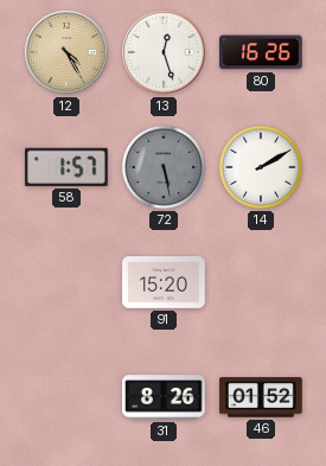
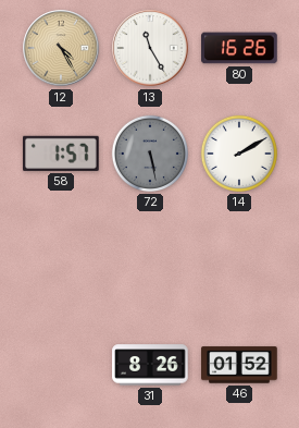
13: 12:27 -> 11:25
91: 15:20 -> none
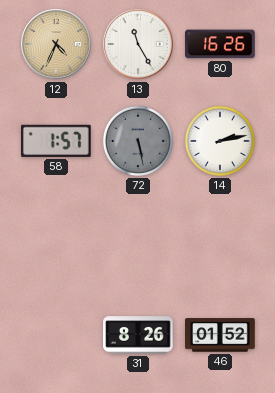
12: 4:25 -> 4:34
14: 2:10 -> 2:13
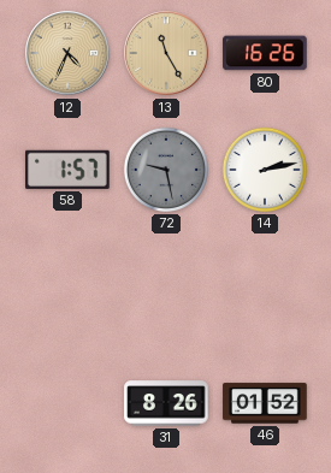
13 dial: white -> champagne
72: 5:28 -> 9:28
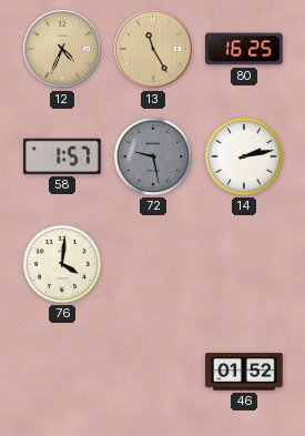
80: 16:26 -> 16:25
76: none -> 4:01
31: 8:26 -> none
